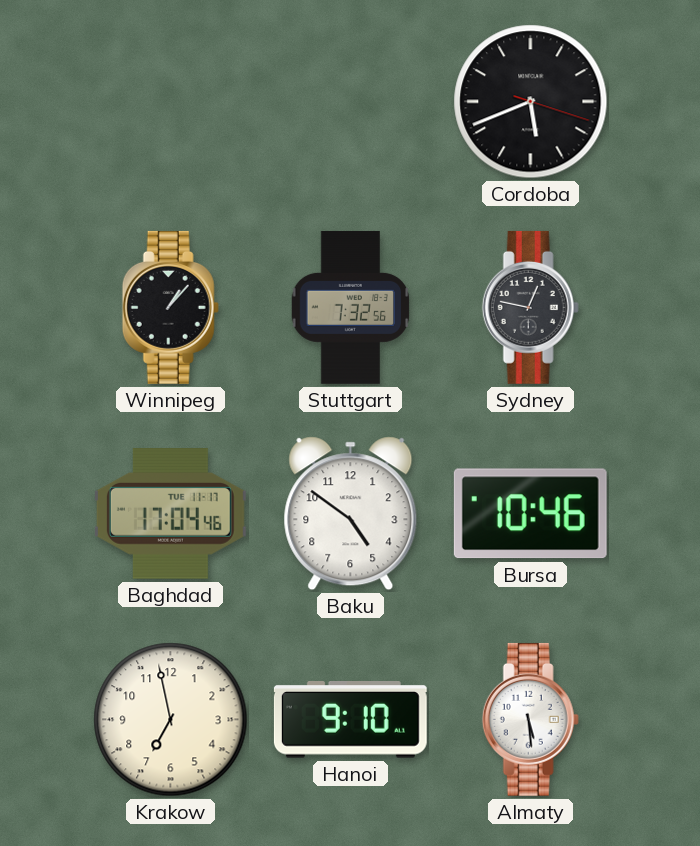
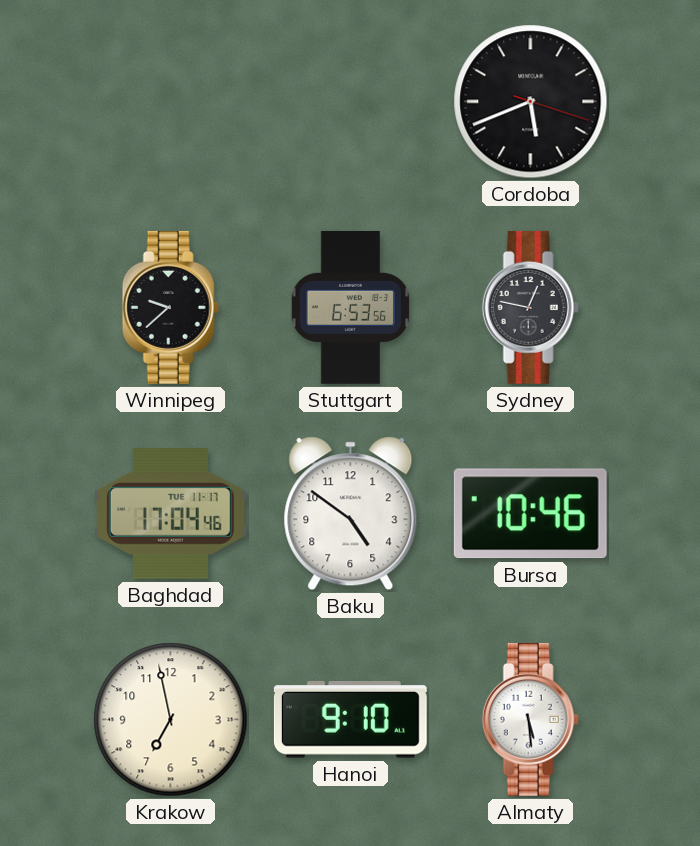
Winnipeg: 1:07 -> 9:38
Stuttgart: 7:32 -> 6:53
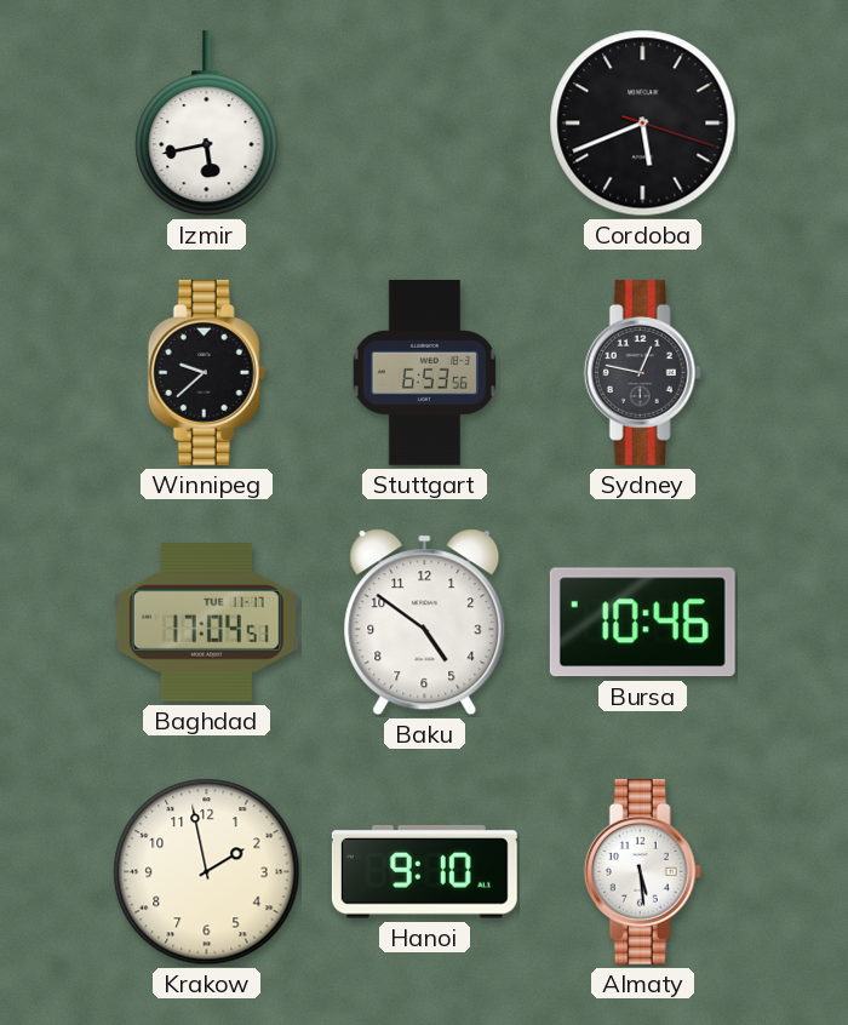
Izmir: none -> 5:43
Baghdad: 17:04:46 -> 17:04:51
Krakow: 6:58 -> 1:58
